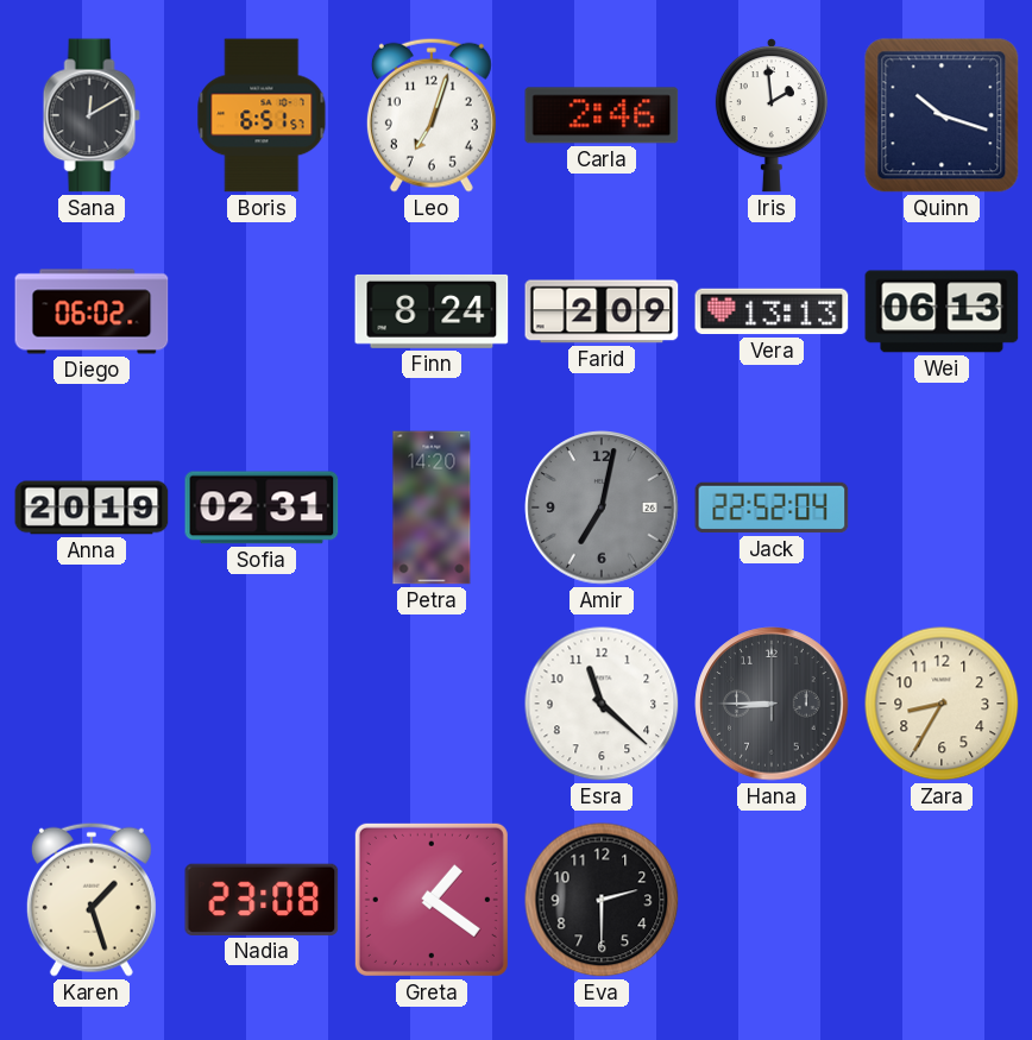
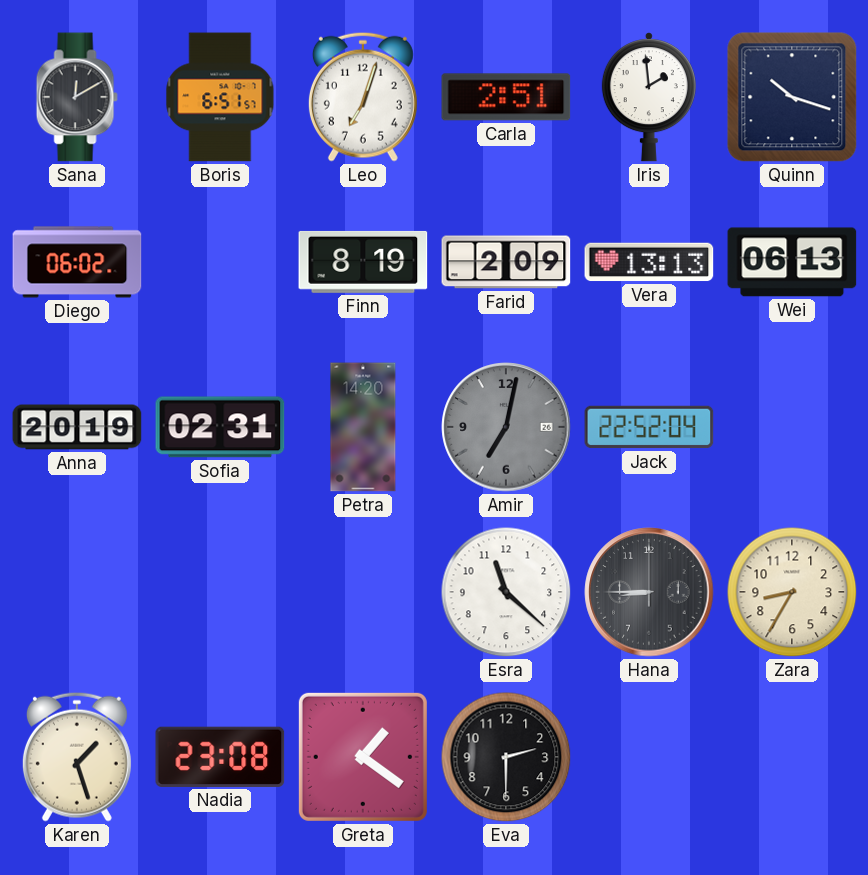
Carla: 2:46 -> 2:51
Finn: 8:24 -> 8:19
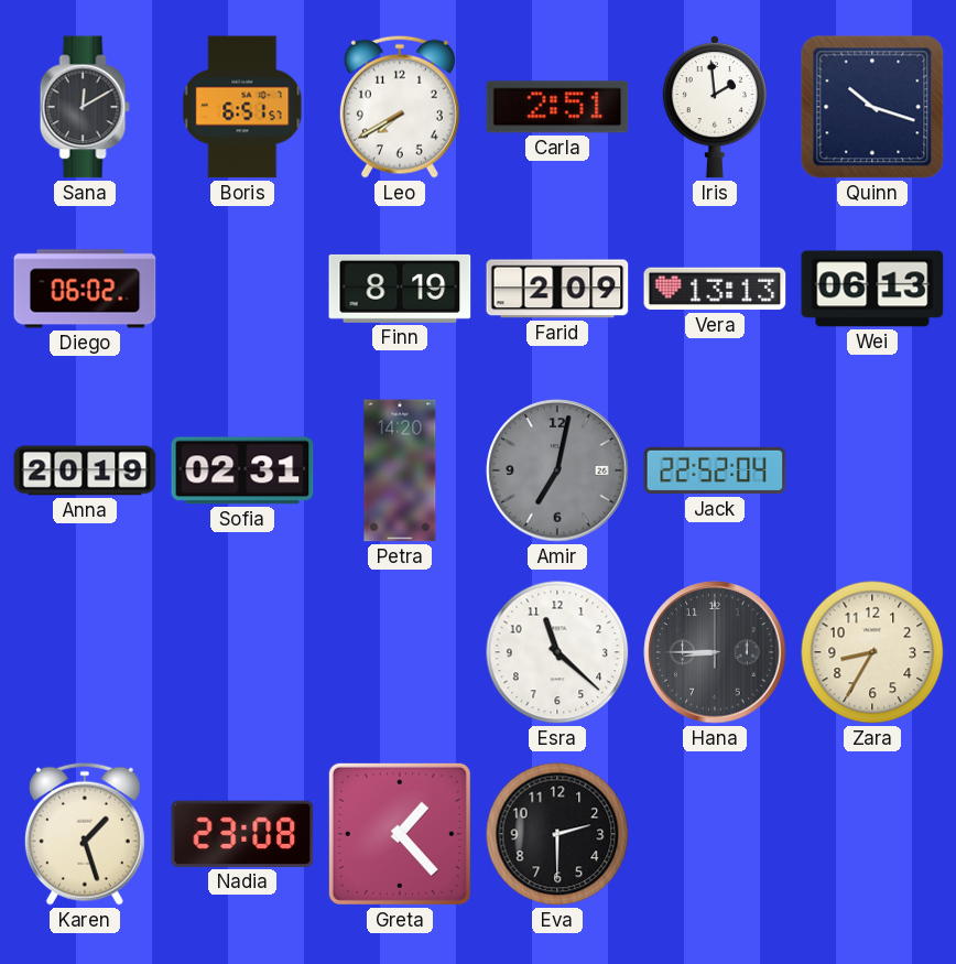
Leo: 7:03 -> 7:40
Greta: 1:21 -> 1:23
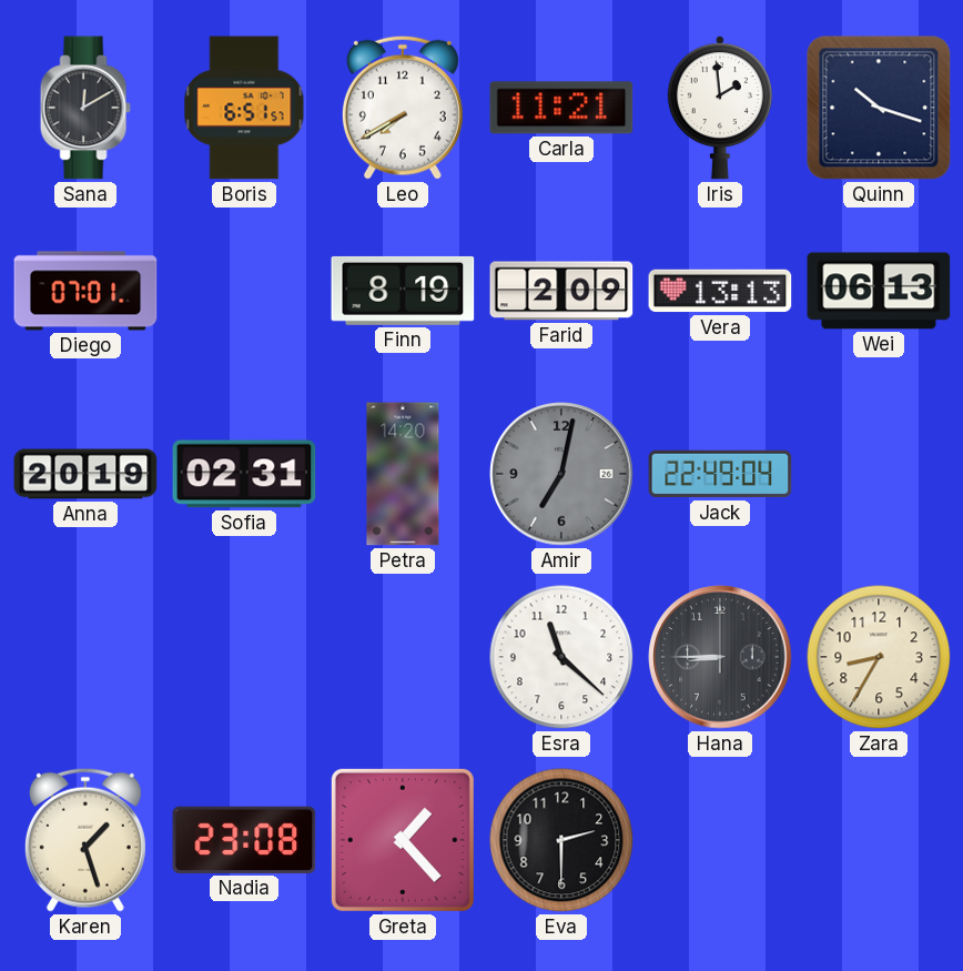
Carla: 2:51 -> 11:21
Diego: 06:02 -> 07:01
Jack: 22:52 -> 22:49
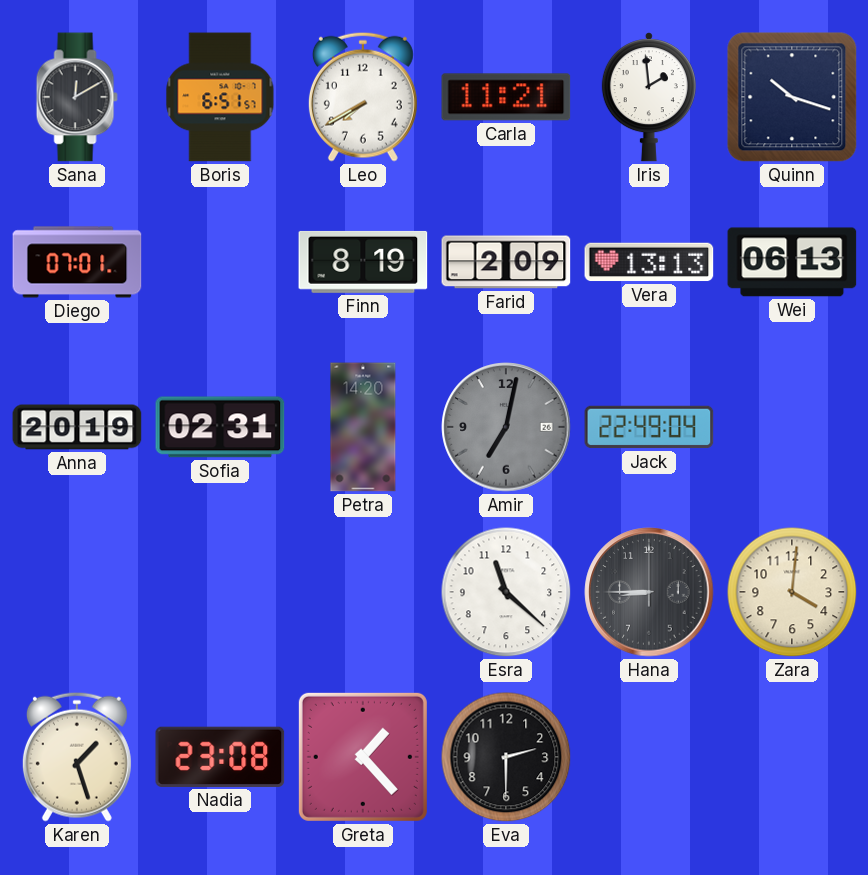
Zara: 8:35 -> 4:01
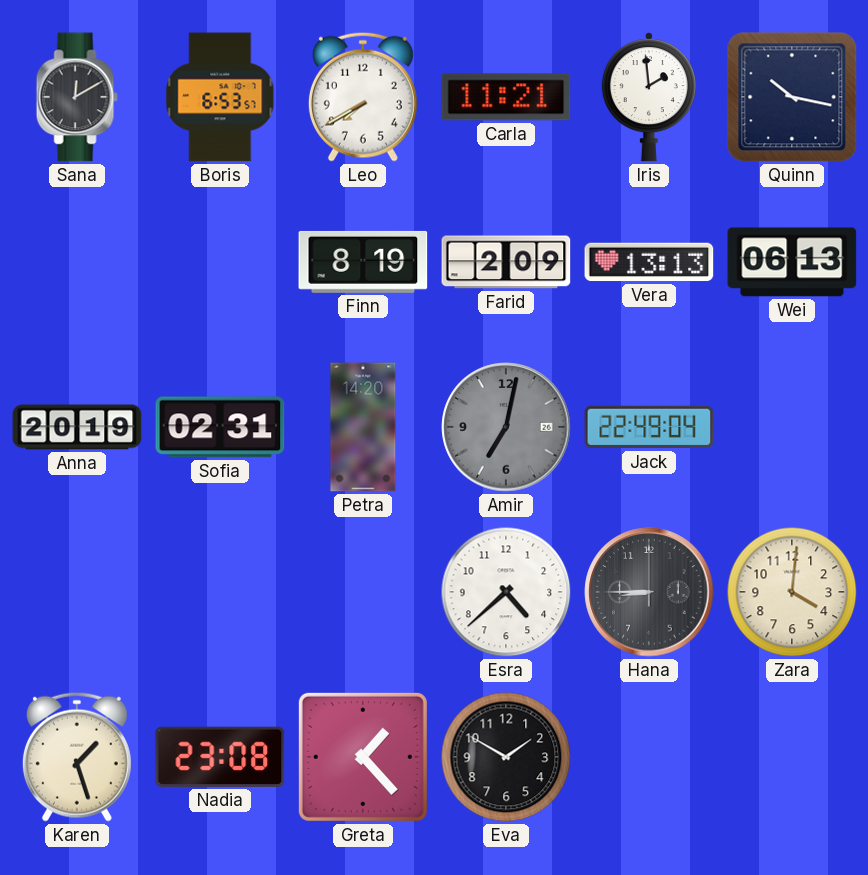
Boris: 6:51 -> 6:53
Quinn: 10:18 -> 10:17
Diego: 07:01 -> none
Esra: 11:22 -> 4:38
Eva: 2:30 -> 1:50
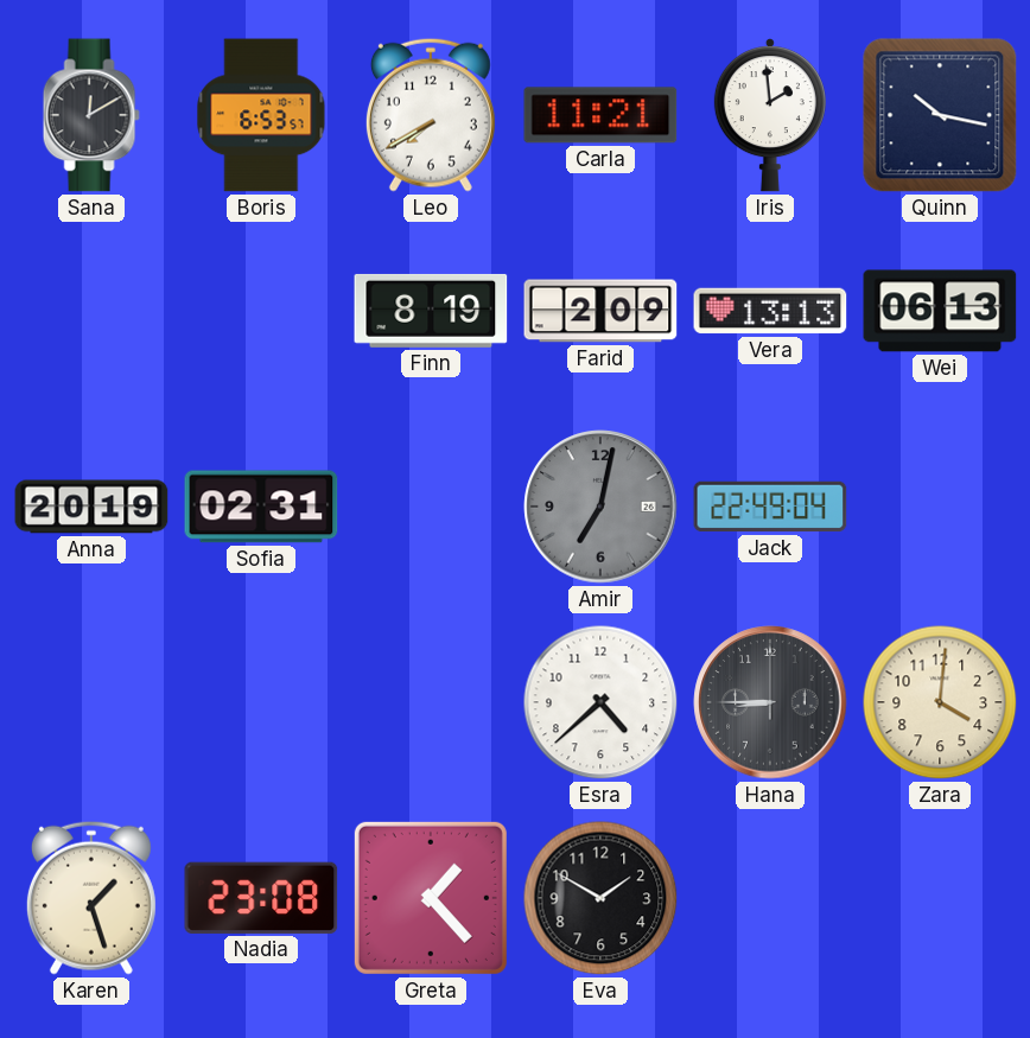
Petra: 14:20 -> none
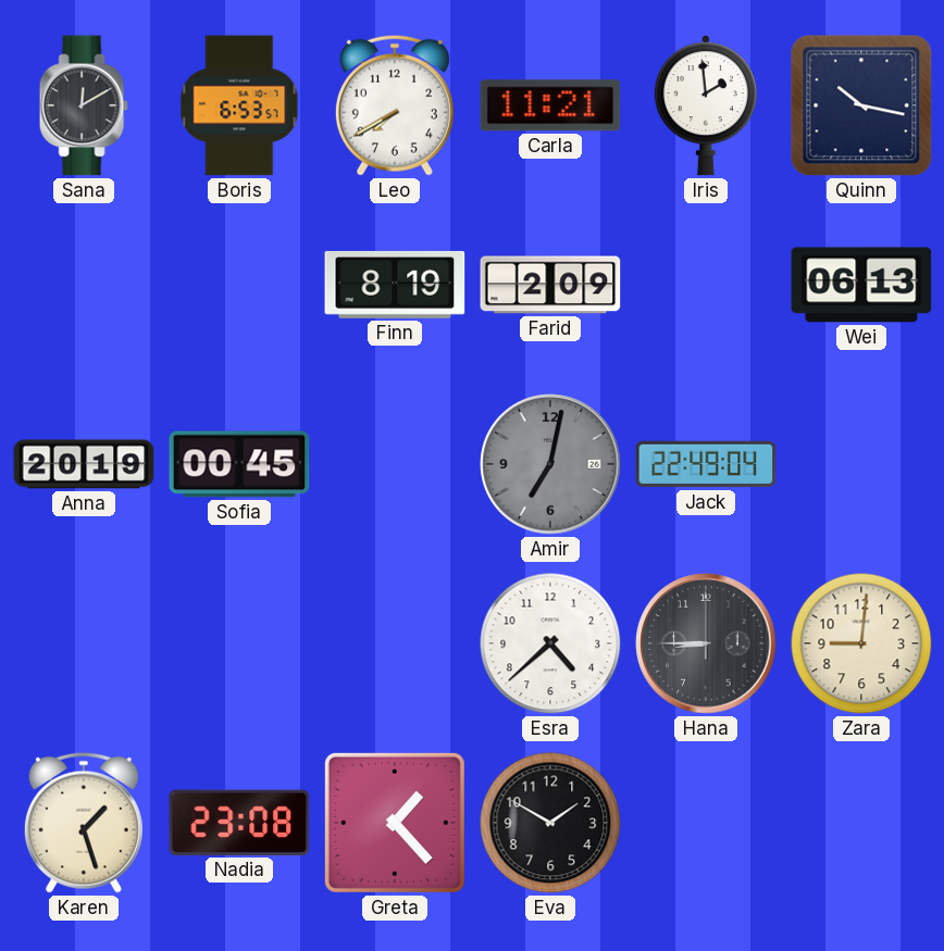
Vera: 13:13 -> none
Sofia: 02:31 -> 00:45
Zara: 4:01 -> 9:01
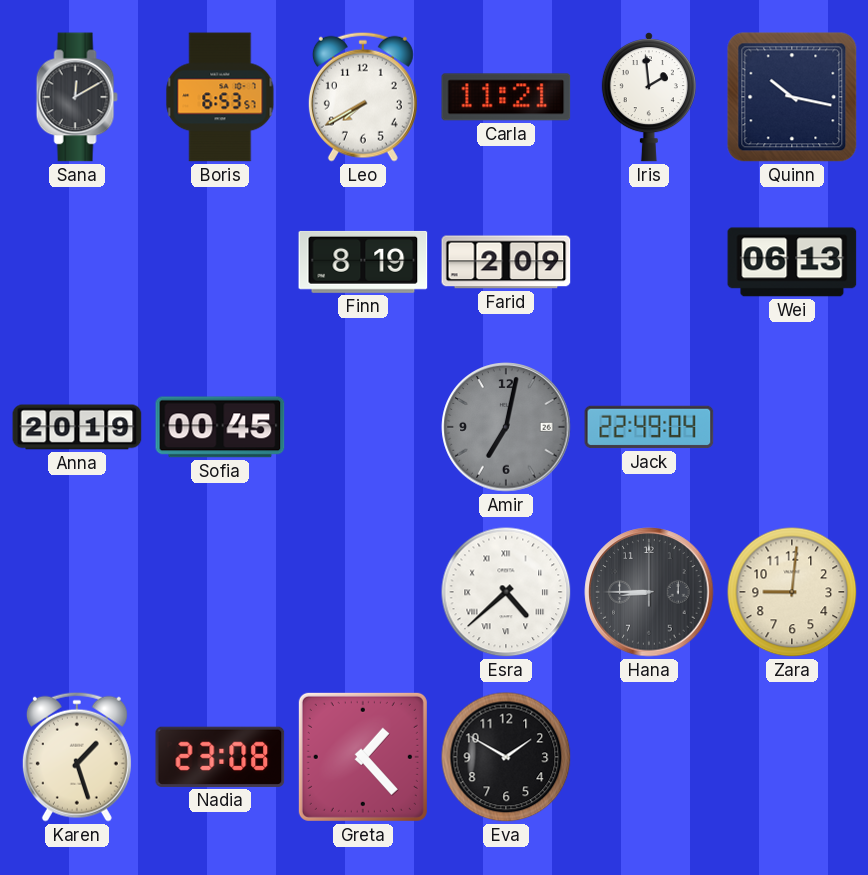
Esra numerals: Arabic -> Roman
